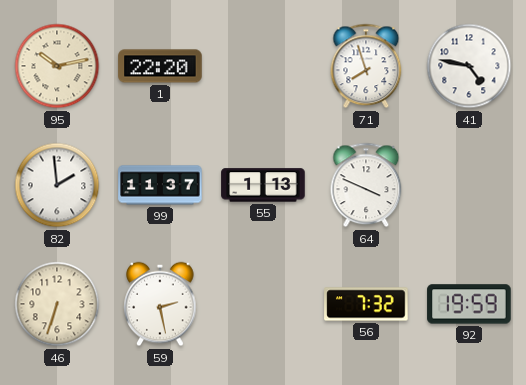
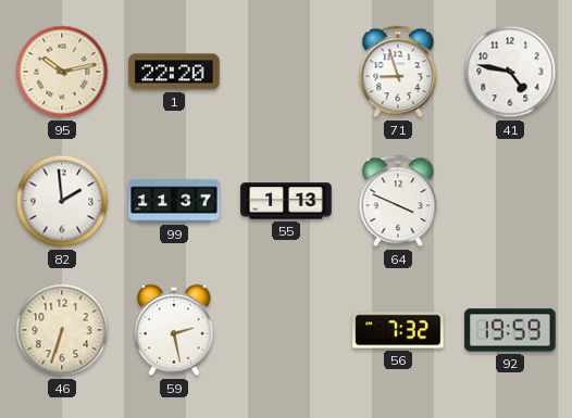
71: 7:57 -> 8:57
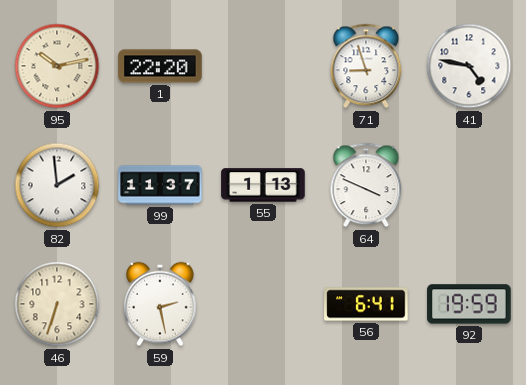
56: 7:32 -> 6:41
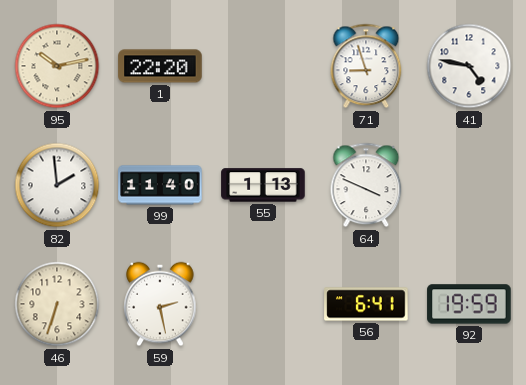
99: 11:37 -> 11:40
